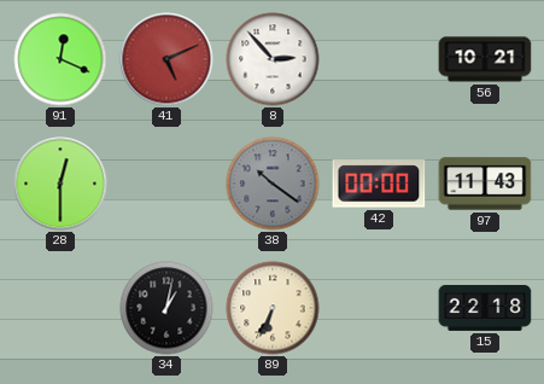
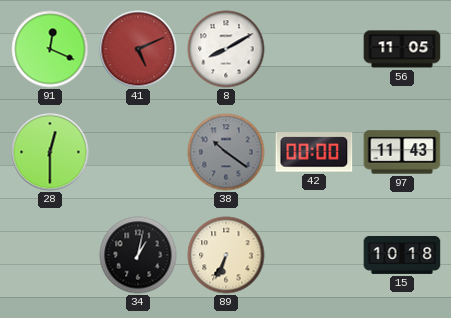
8: 2:53 -> 8:10
56: 10:21 -> 11:05
15: 22:18 -> 10:18
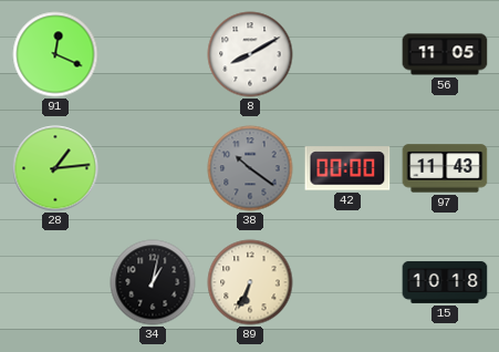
41: 5:11 -> none
28: 12:30 -> 1:14
